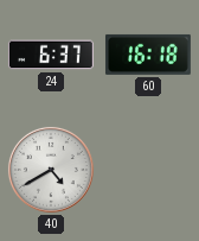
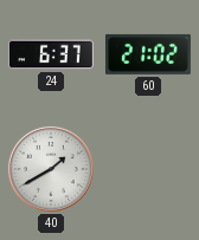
60: 16:18 -> 21:02
40: 4:40 -> 1:40
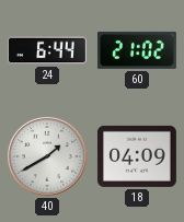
24: 6:37 -> 6:44
18: none -> 04:09
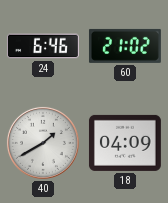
24: 6:44 -> 6:46
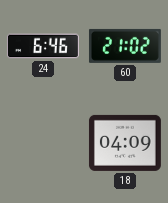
40: 1:40 -> none
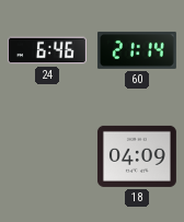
60: 21:02 -> 21:14
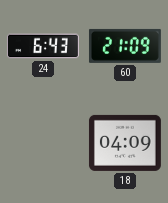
24: 6:46 -> 6:43
60: 21:14 -> 21:09
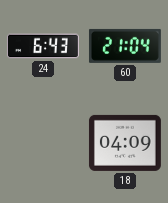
60: 21:09 -> 21:04
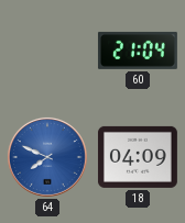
24: 6:43 -> none
64: none -> 7:49
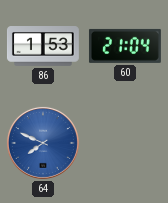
86: none -> 1:53
18: 04:09 -> none
